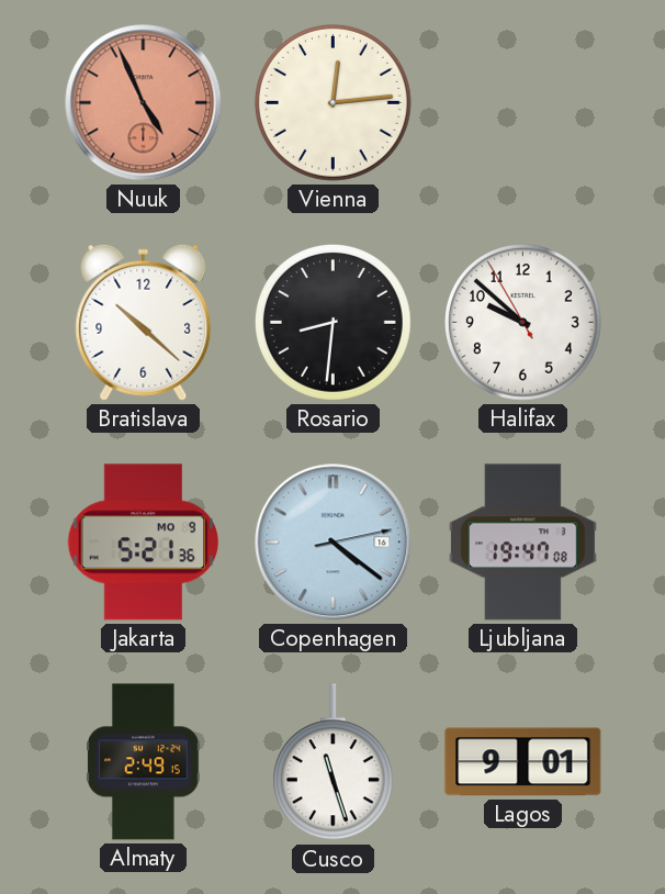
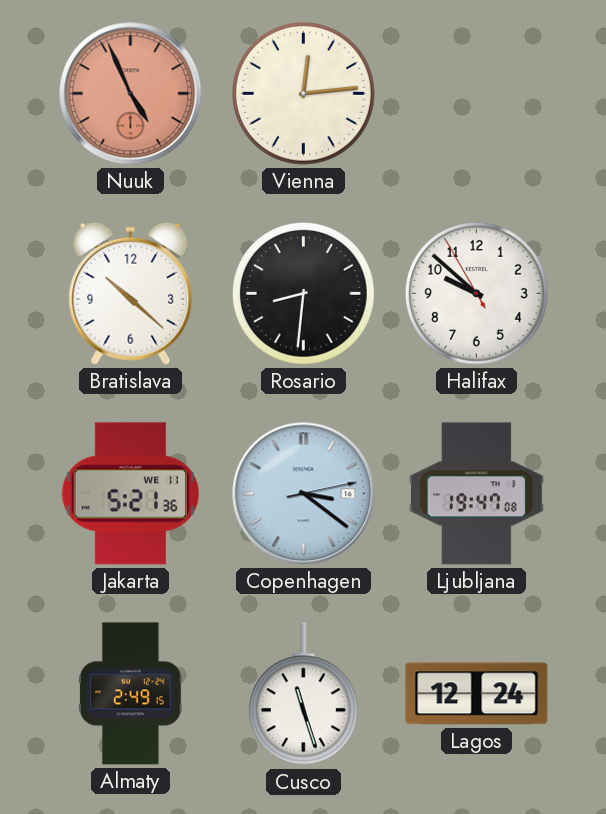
Jakarta date: MO 9 -> WE 11
Copenhagen: 4:21 -> 3:21
Lagos: 9:01 -> 12:24
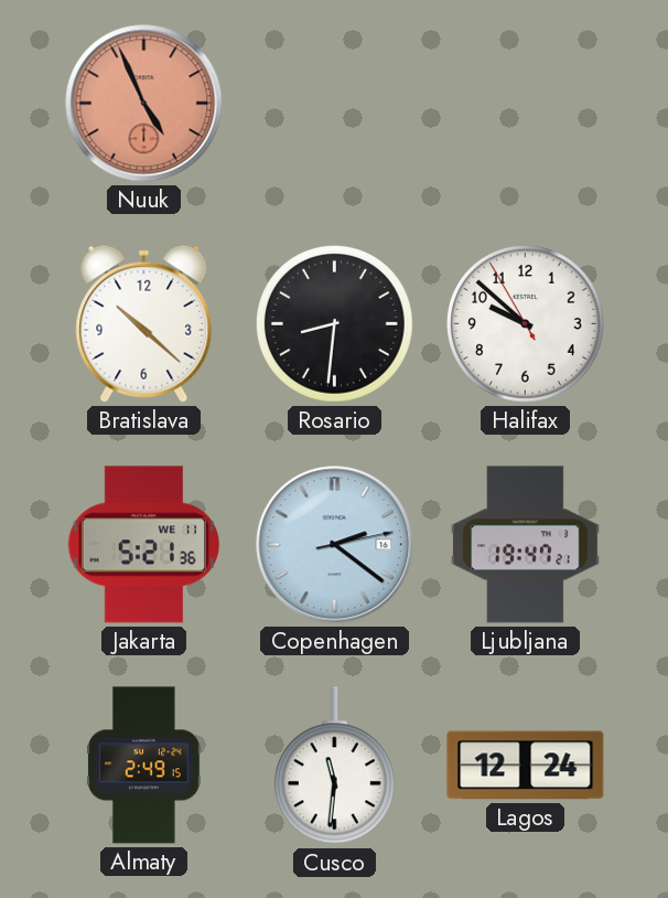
Vienna: 12:14 -> none
Copenhagen: 3:21 -> 2:21
Ljubljana: 19:47:08 -> 19:47:21
Cusco: 11:27 -> 11:31
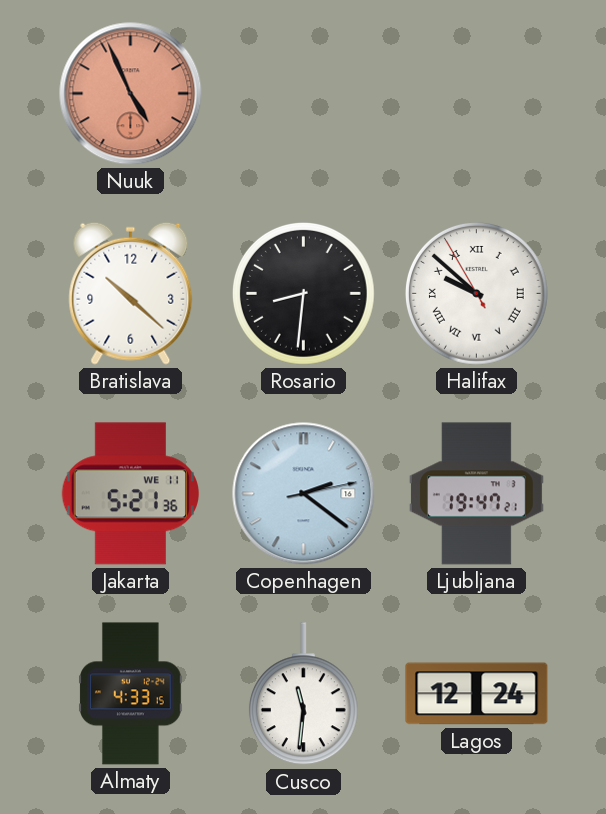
Halifax numerals: Arabic -> Roman
Almaty: 2:49 -> 4:33
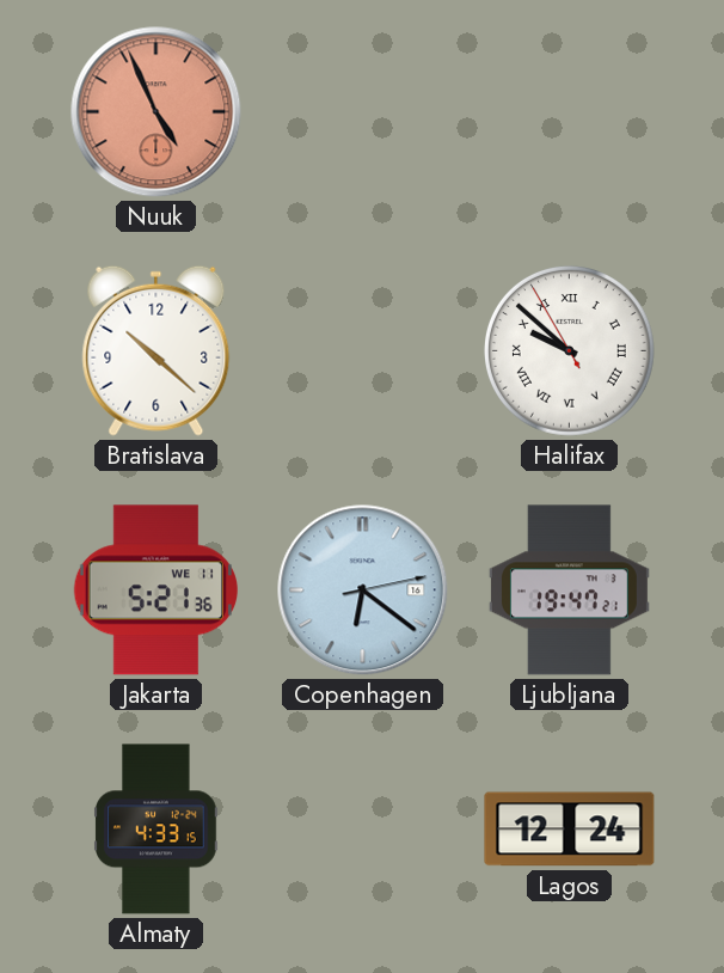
Rosario: 8:31 -> none
Copenhagen: 2:21 -> 6:21
Cusco: 11:31 -> none
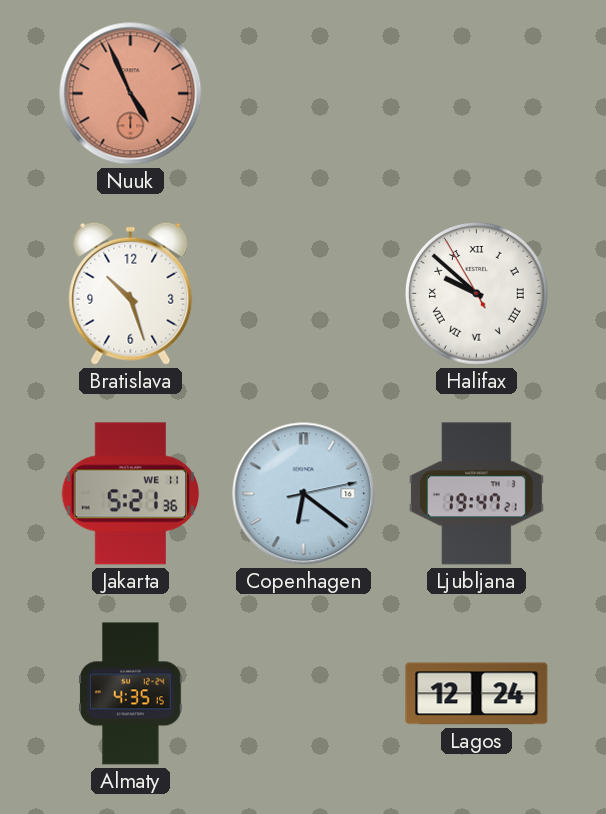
Bratislava: 10:22 -> 10:27
Almaty: 4:33 -> 4:35
